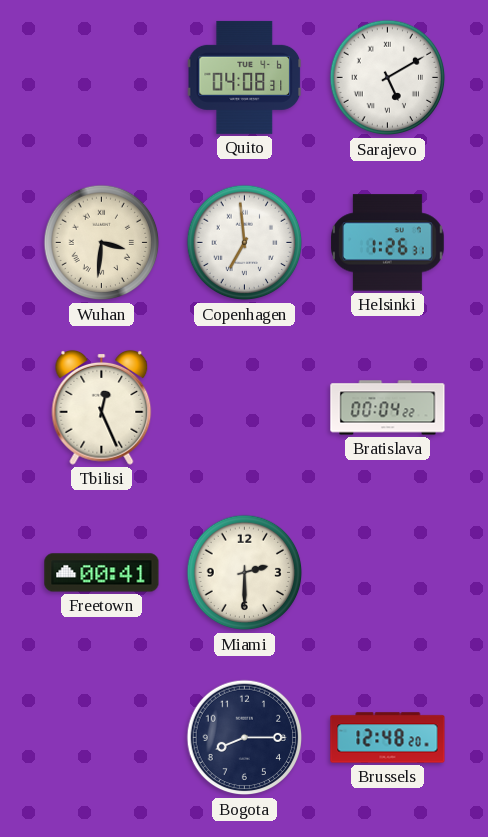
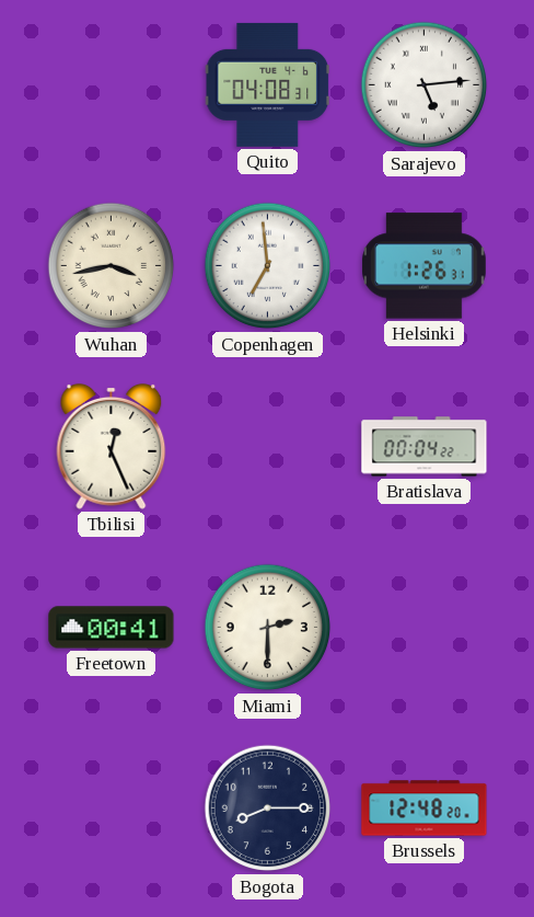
Sarajevo: 5:10 -> 5:14
Wuhan: 3:31 -> 3:43
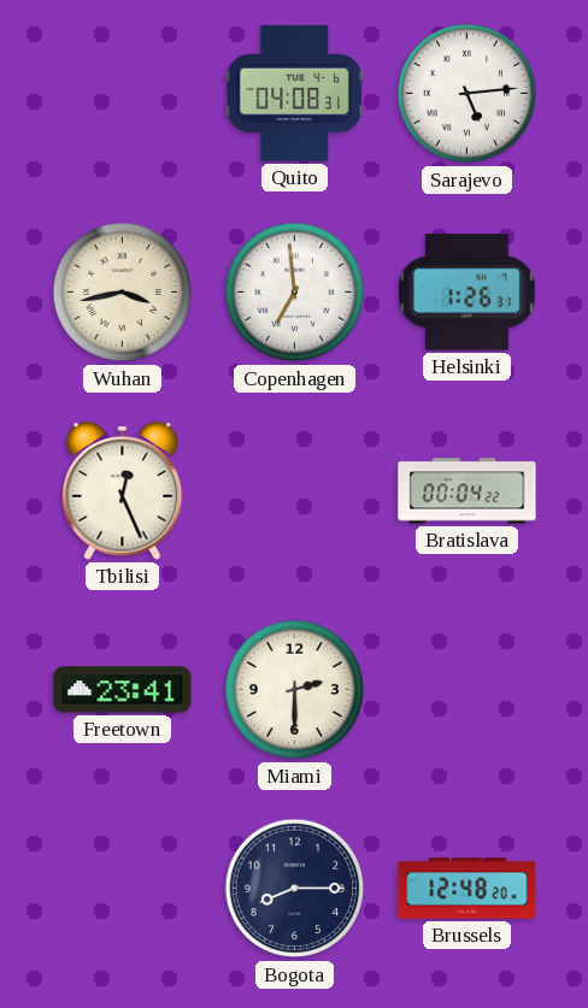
Freetown: 00:41 -> 23:41
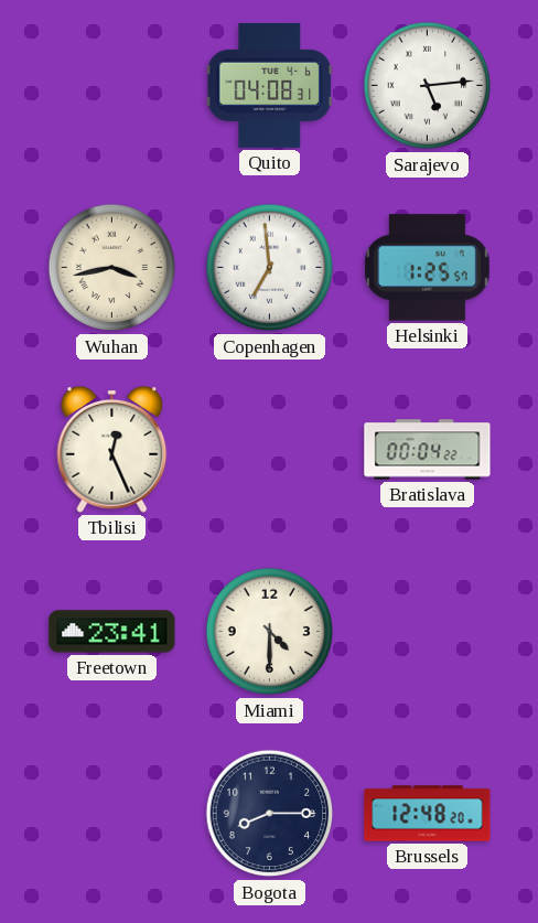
Helsinki: 1:26 -> 1:25
Miami: 2:30 -> 4:30
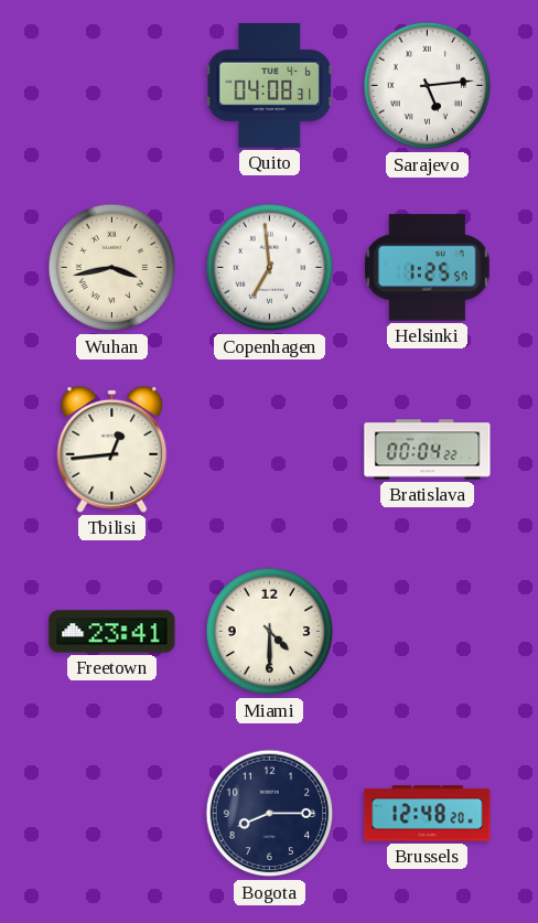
Tbilisi: 12:26 -> 12:44
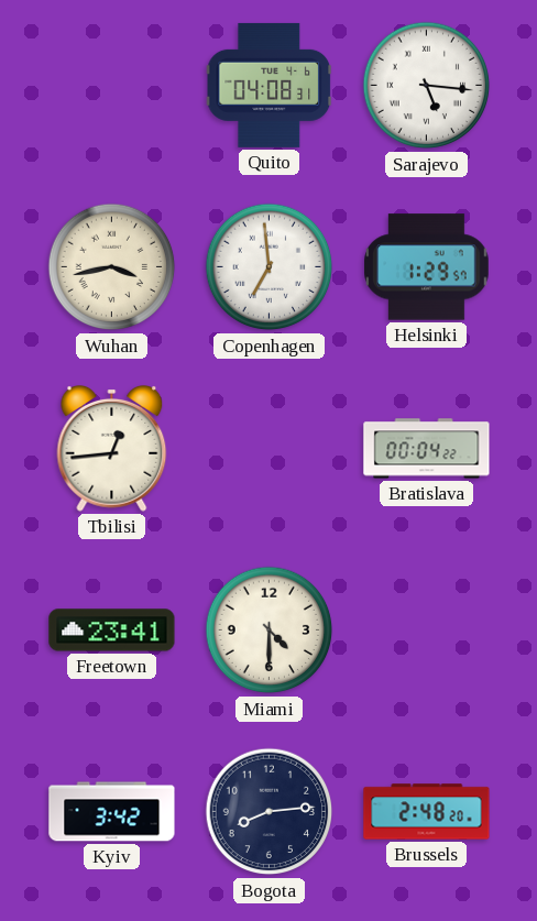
Sarajevo: 5:14 -> 5:16
Helsinki: 1:25 -> 1:29
Kyiv: none -> 3:42
Bogota: 8:15 -> 8:14
Brussels: 12:48 -> 2:48
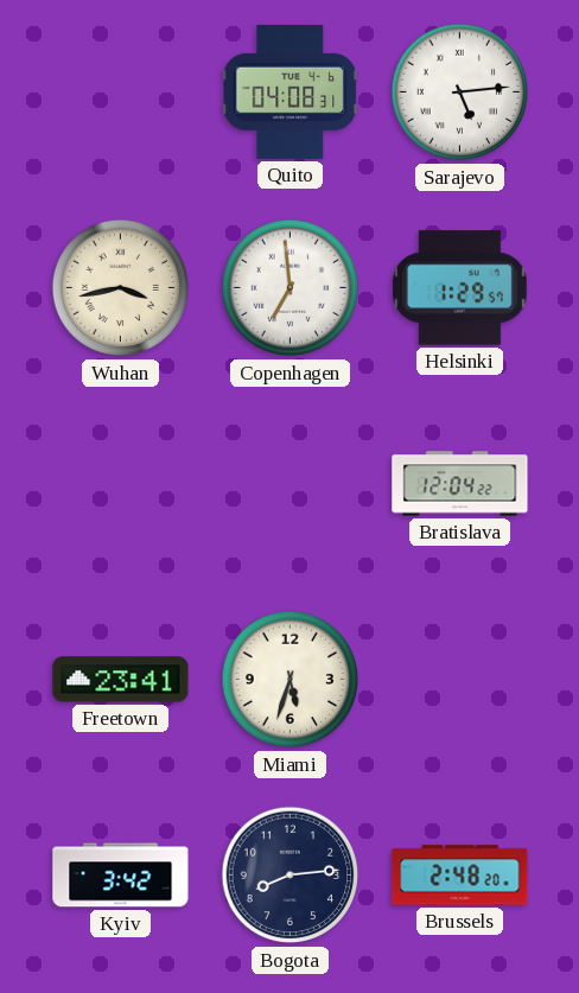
Sarajevo: 5:16 -> 5:14
Tbilisi: 12:44 -> none
Bratislava: 00:04 -> 12:04
Miami: 4:30 -> 5:33
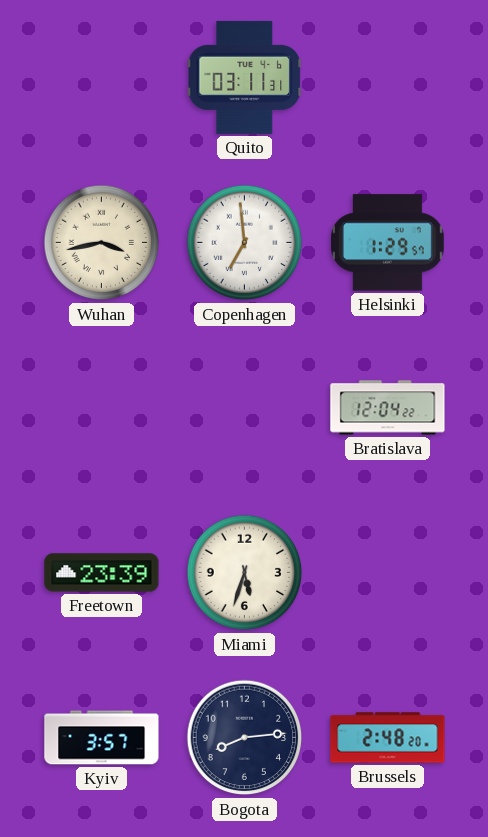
Quito: 04:08 -> 03:11
Sarajevo: 5:14 -> none
Freetown: 23:41 -> 23:39
Kyiv: 3:42 -> 3:57
